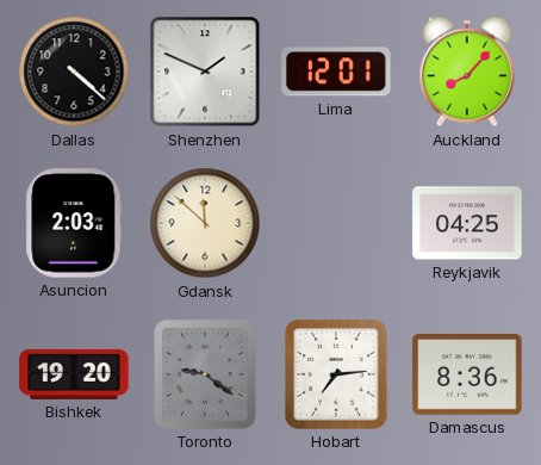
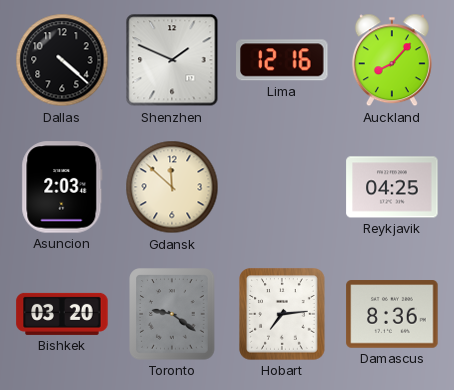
Lima: 12:01 -> 12:16
Bishkek: 19:20 -> 03:20
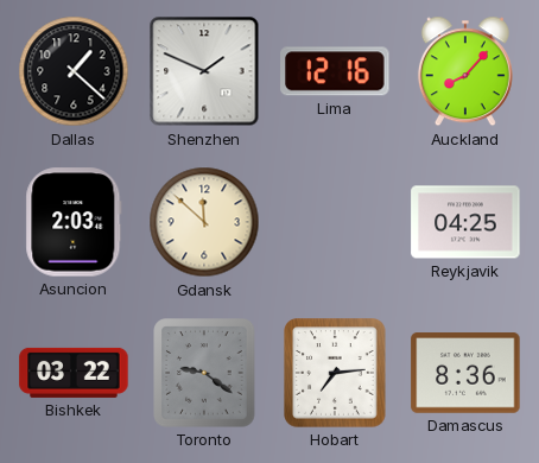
Dallas: 4:22 -> 1:22
Bishkek: 03:20 -> 03:22
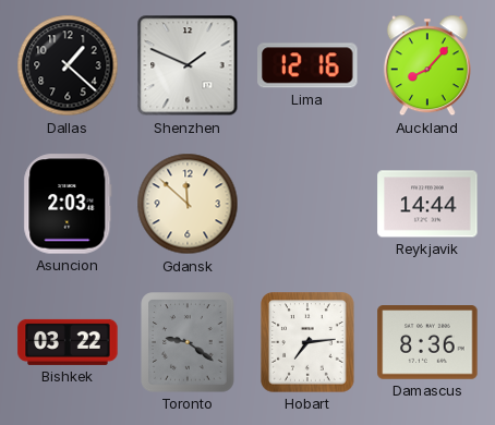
Reykjavik: 04:25 -> 14:44
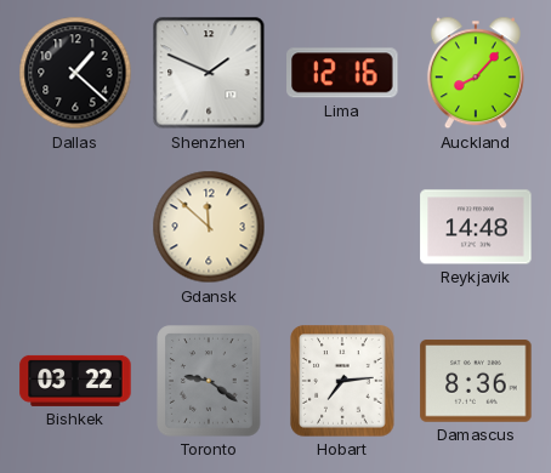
Asuncion: 2:03 -> none
Reykjavik: 14:44 -> 14:48
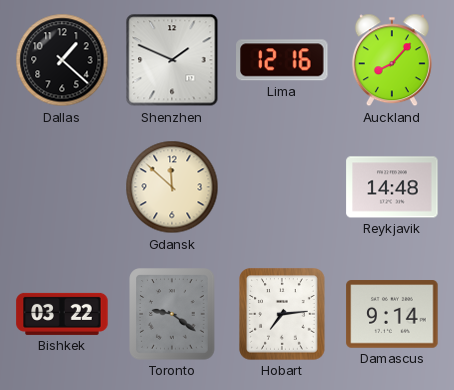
Damascus: 8:36 -> 9:14
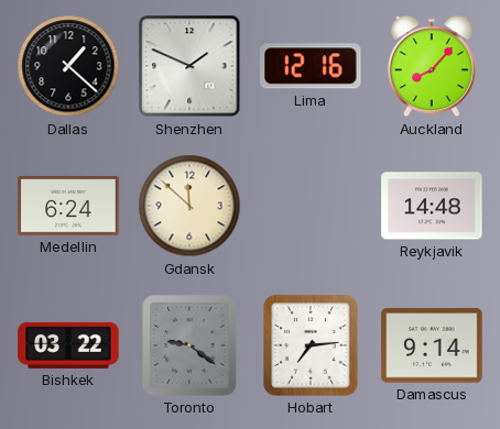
Medellin: none -> 6:24
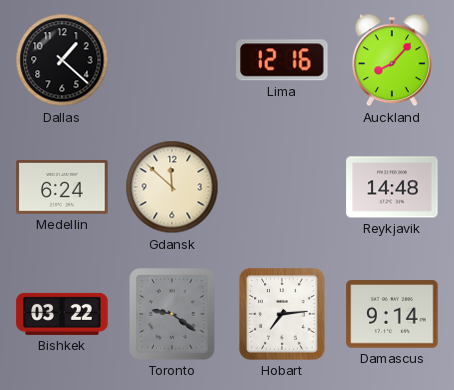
Shenzhen: 1:49 -> none
